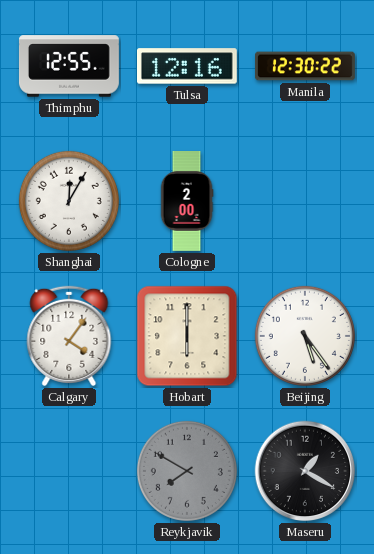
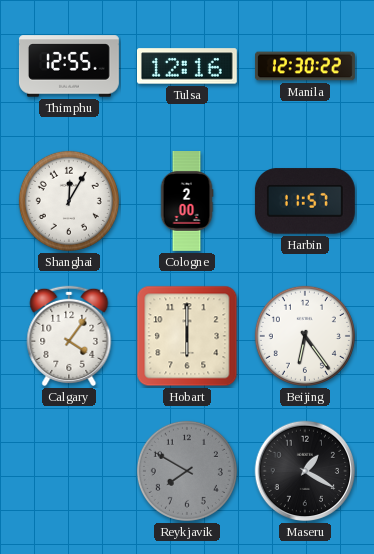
Harbin: none -> 11:57
Beijing: 5:24 -> 6:24
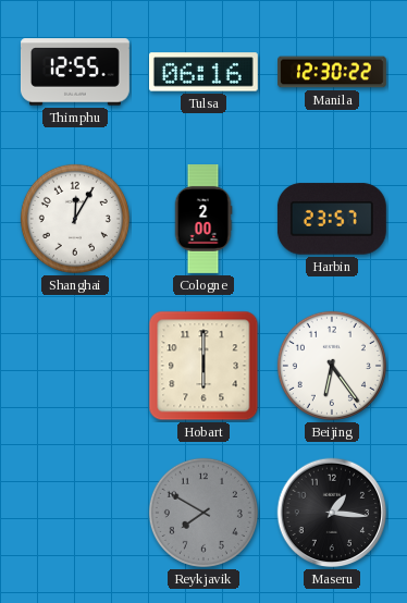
Tulsa: 12:16 -> 06:16
Harbin: 11:57 -> 23:57
Calgary: 4:06 -> none
Maseru: 1:20 -> 1:16
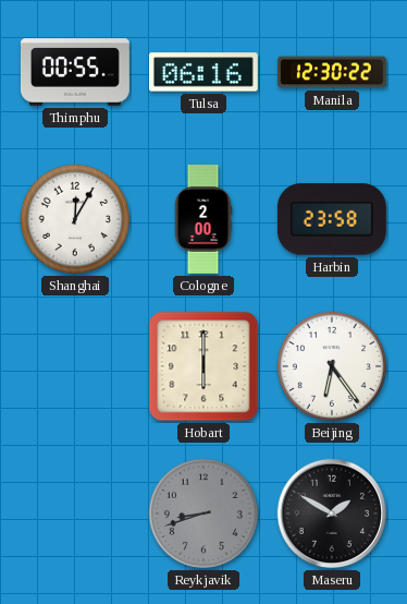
Thimphu: 12:55 -> 00:55
Harbin: 23:57 -> 23:58
Reykjavik: 7:50 -> 8:42
Maseru: 1:16 -> 1:50
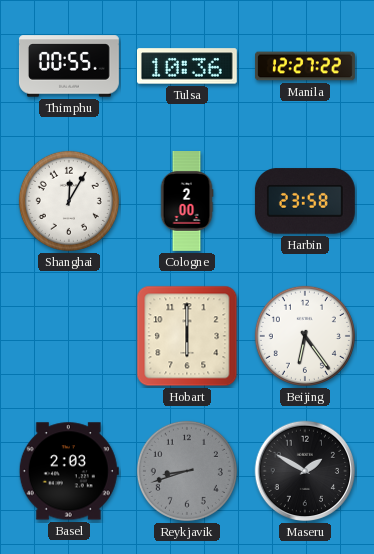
Tulsa: 06:16 -> 10:36
Manila: 12:30 -> 12:27
Basel: none -> 2:03
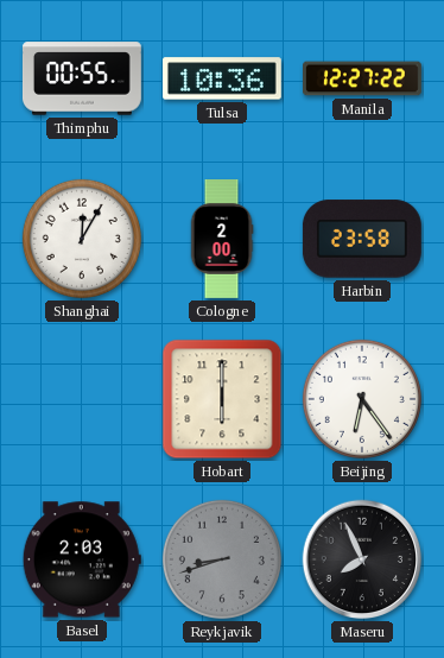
Maseru: 1:50 -> 7:56
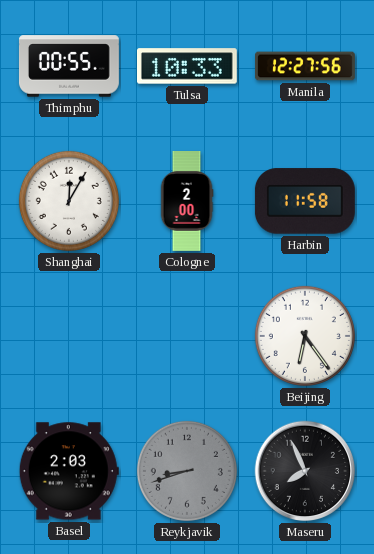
Tulsa: 10:36 -> 10:33
Manila: 12:27:22 -> 12:27:56
Harbin: 23:58 -> 11:58
Hobart: 6:00 -> none
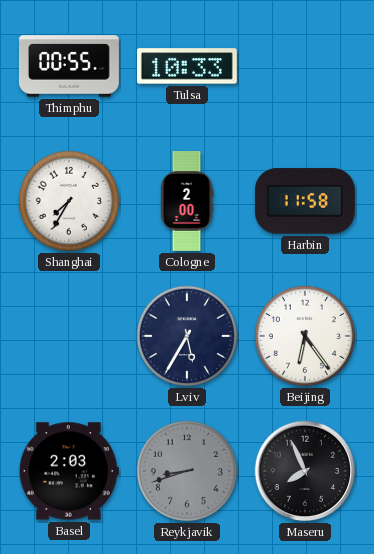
Manila: 12:27 -> none
Shanghai: 12:05 -> 7:35
Lviv: none -> 5:35
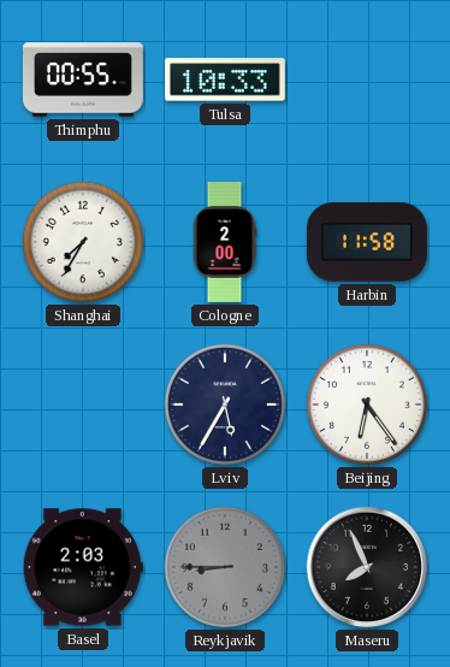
Reykjavik: 8:42 -> 8:45
